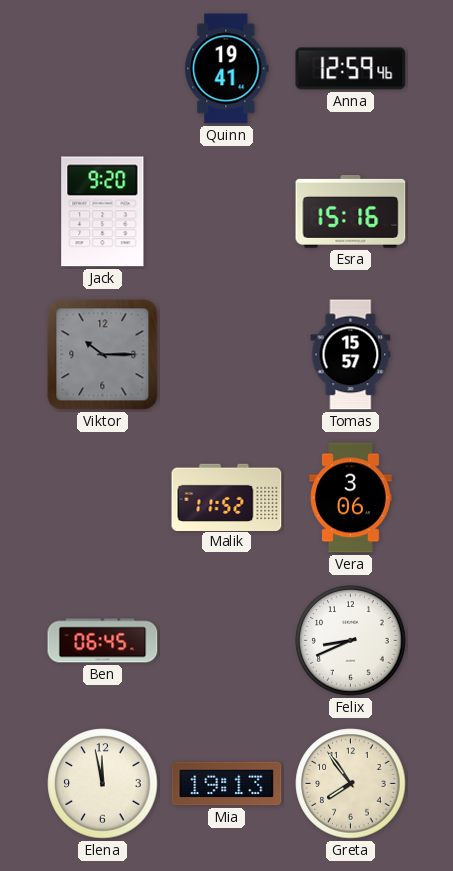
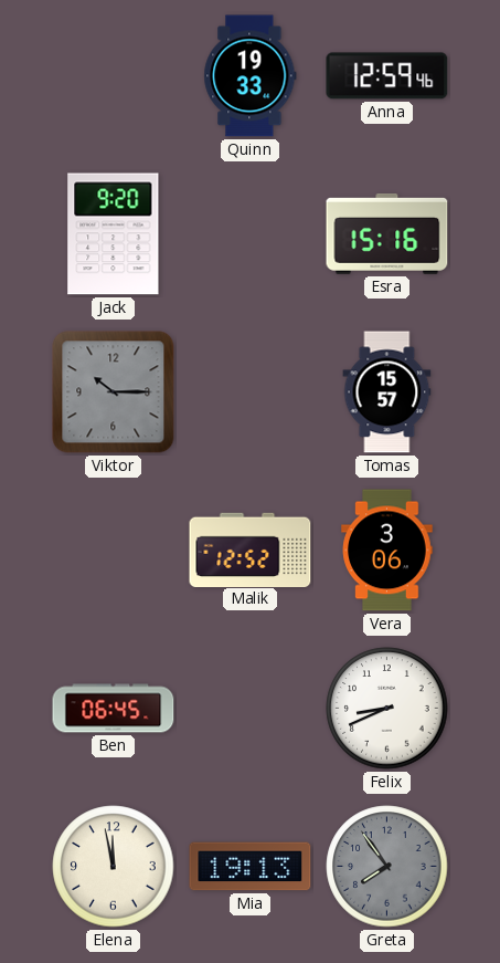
Quinn: 19:41 -> 19:33
Malik: 11:52 -> 12:52
Greta dial: cream -> grey
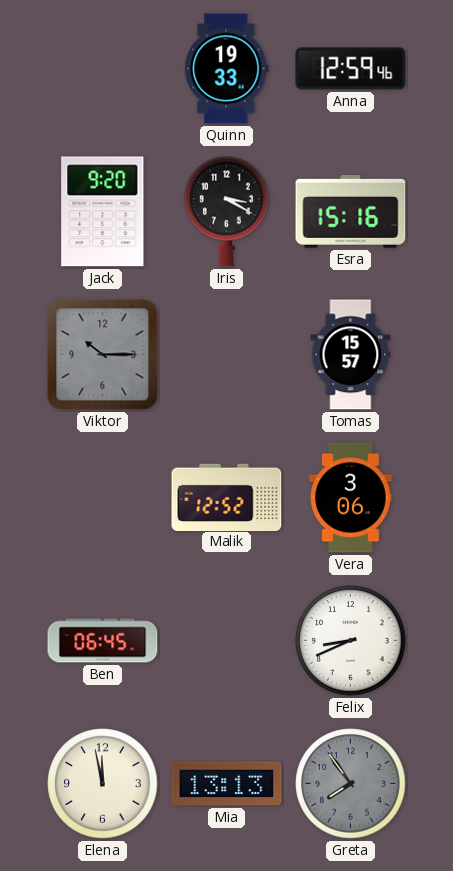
Iris: none -> 3:20
Mia: 19:13 -> 13:13
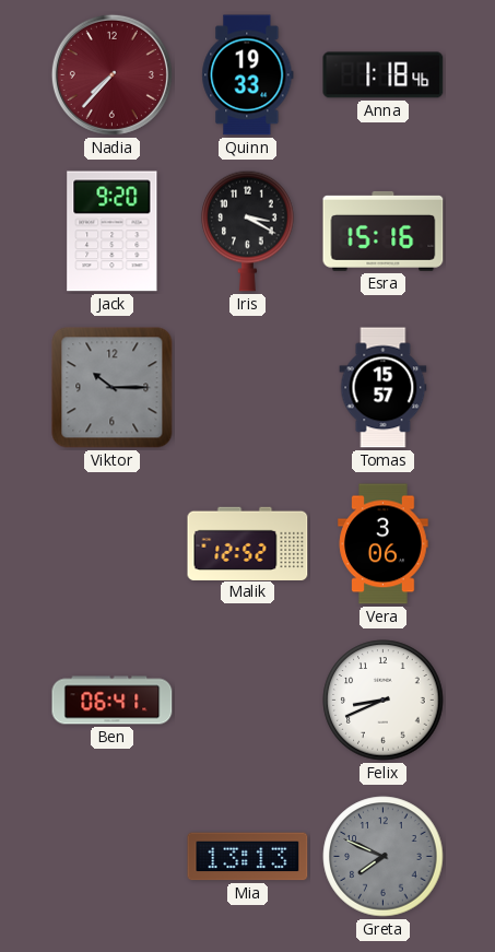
Nadia: none -> 7:37
Anna: 12:59 -> 1:18
Ben: 06:45 -> 06:41
Elena: 11:58 -> none
Greta: 7:54 -> 7:49
